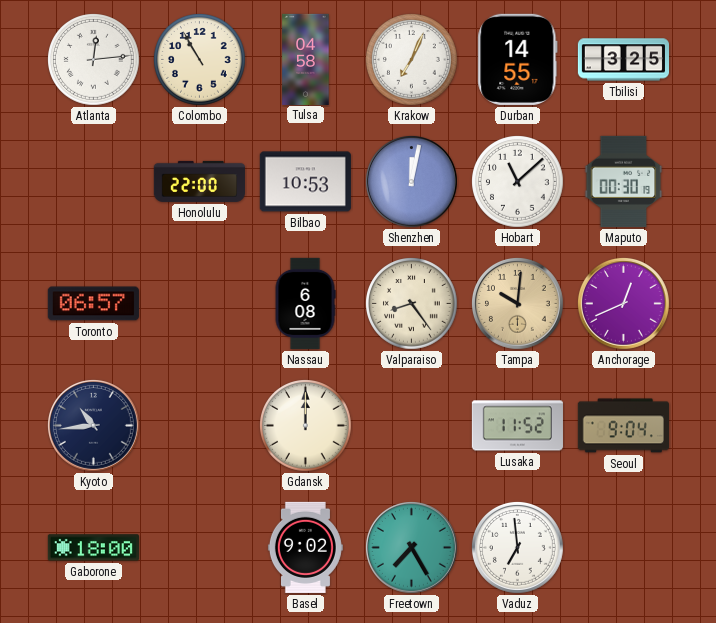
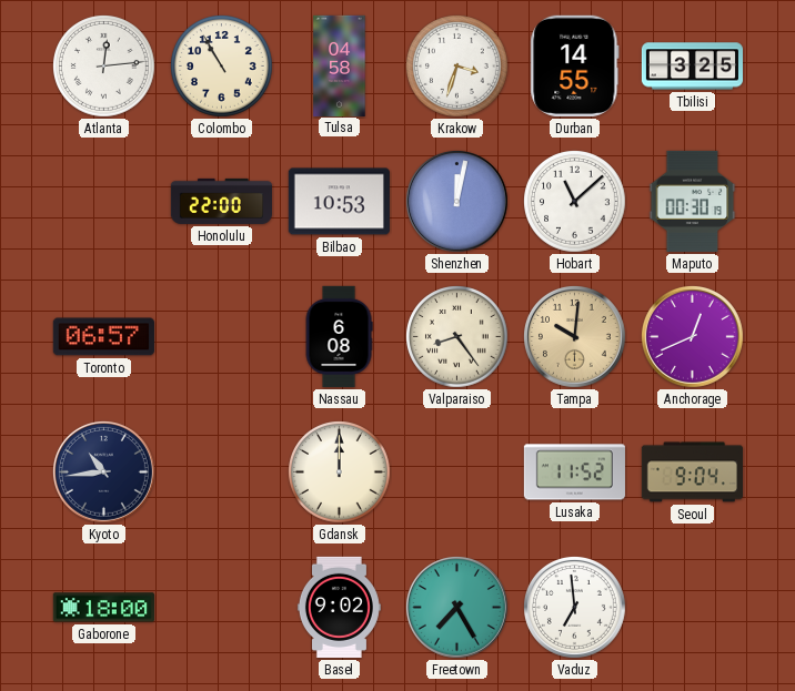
Krakow: 7:04 -> 3:33
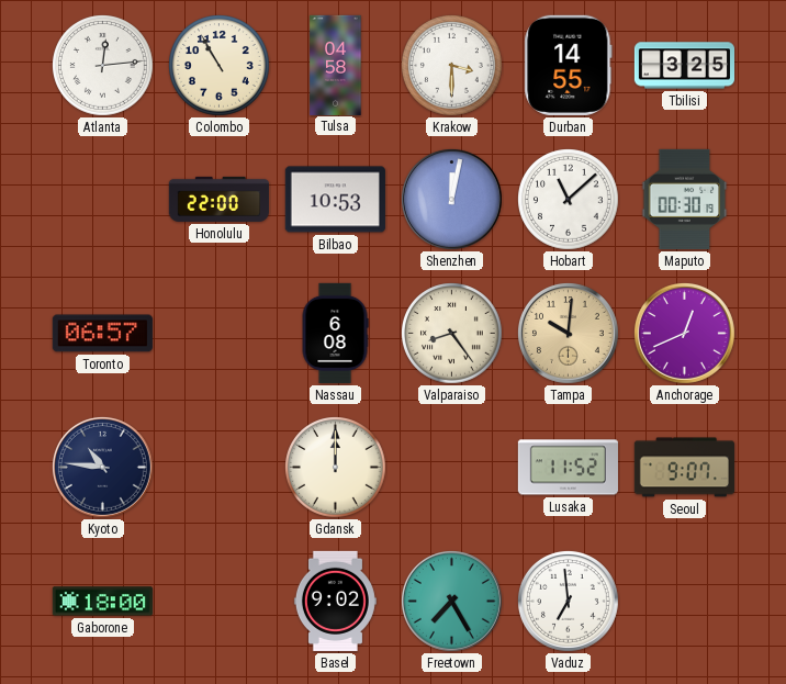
Krakow: 3:33 -> 3:30
Kyoto: 10:44 -> 10:46
Seoul: 9:04 -> 9:07
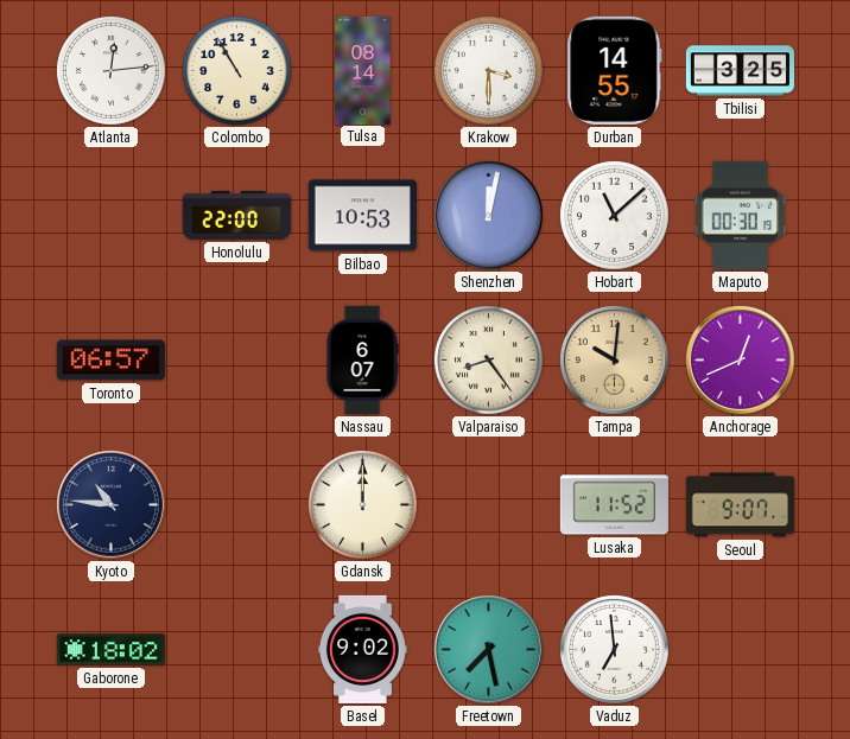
Tulsa: 04:58 -> 08:14
Nassau: 6:08 -> 6:07
Gaborone: 18:00 -> 18:02
Freetown: 7:25 -> 7:28
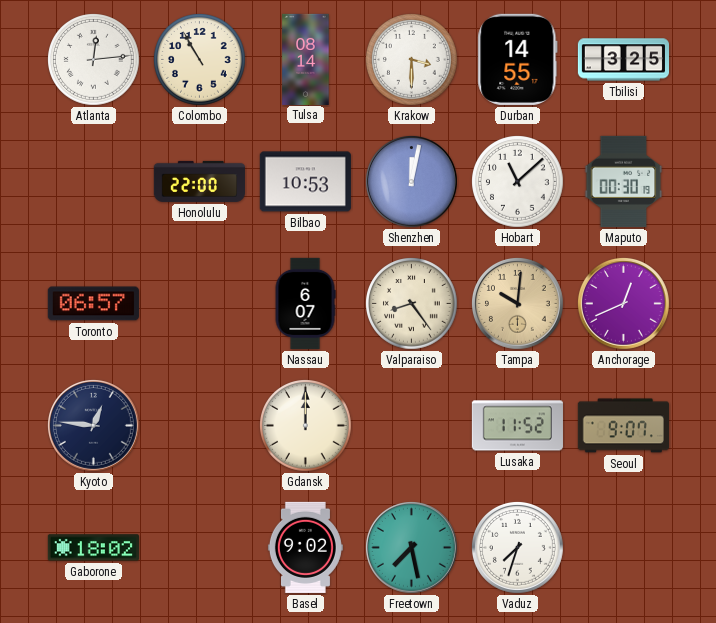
Kyoto: 10:46 -> 12:46
Vaduz: 6:59 -> 7:33
